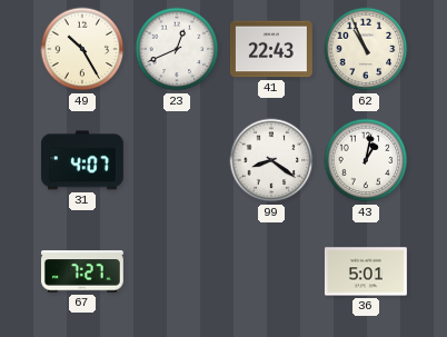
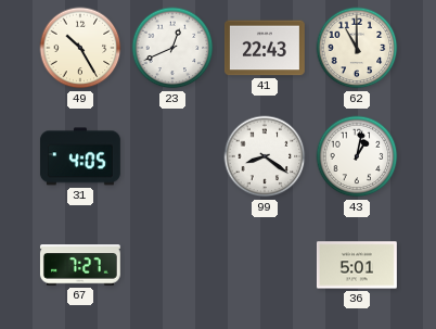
62: 10:56 -> 11:00
31: 4:07 -> 4:05
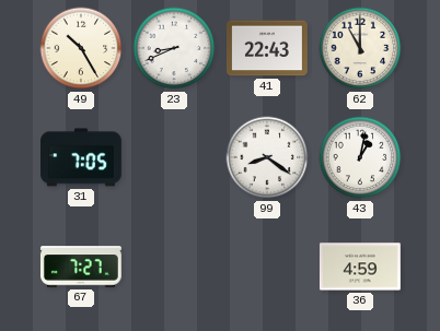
23: 12:41 -> 8:41
31: 4:05 -> 7:05
36: 5:01 -> 4:59
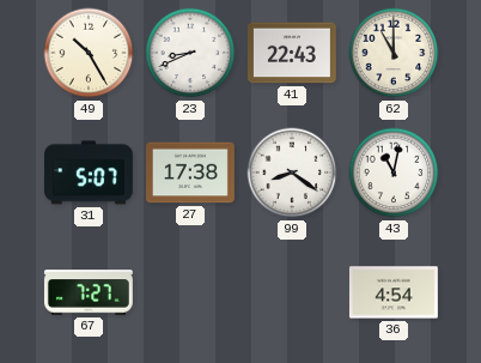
31: 7:05 -> 5:07
27: none -> 17:38
43: 1:02 -> 11:02
36: 4:59 -> 4:54
